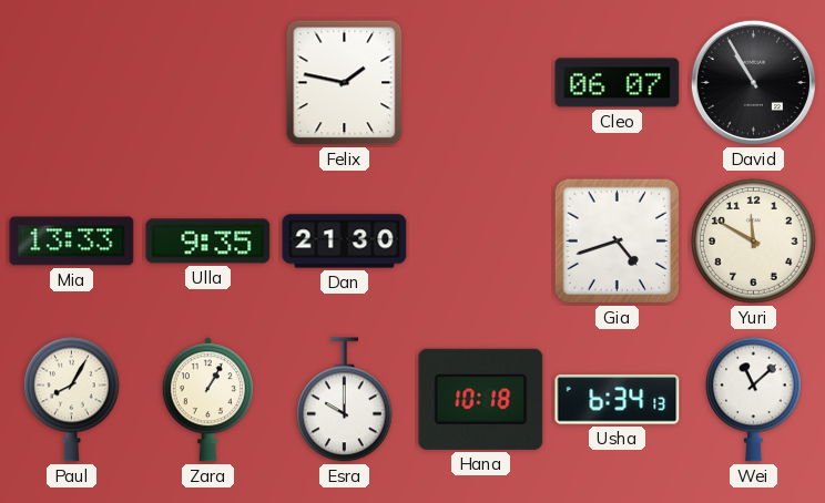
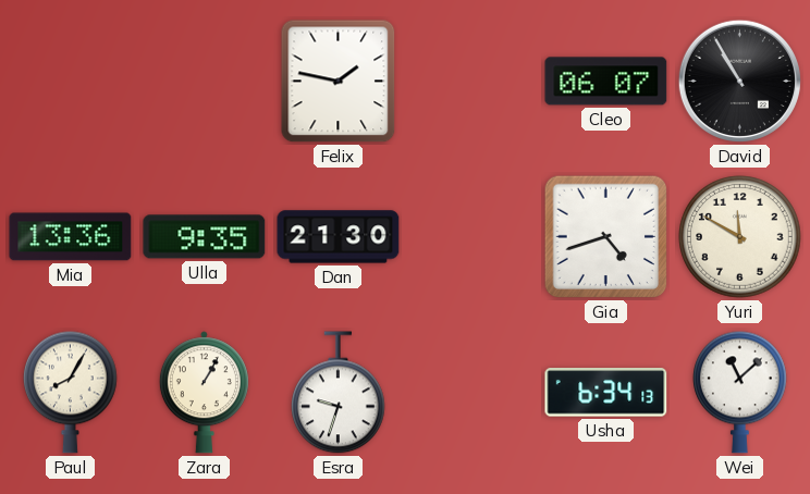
Mia: 13:33 -> 13:36
Esra: 10:00 -> 9:33
Hana: 10:18 -> none
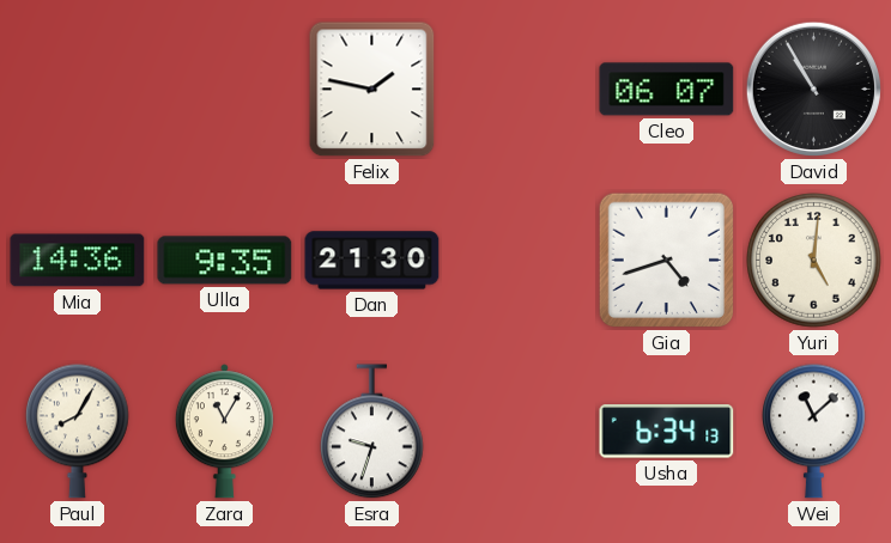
Mia: 13:36 -> 14:36
Yuri: 11:50 -> 5:01
Zara: 1:05 -> 11:05
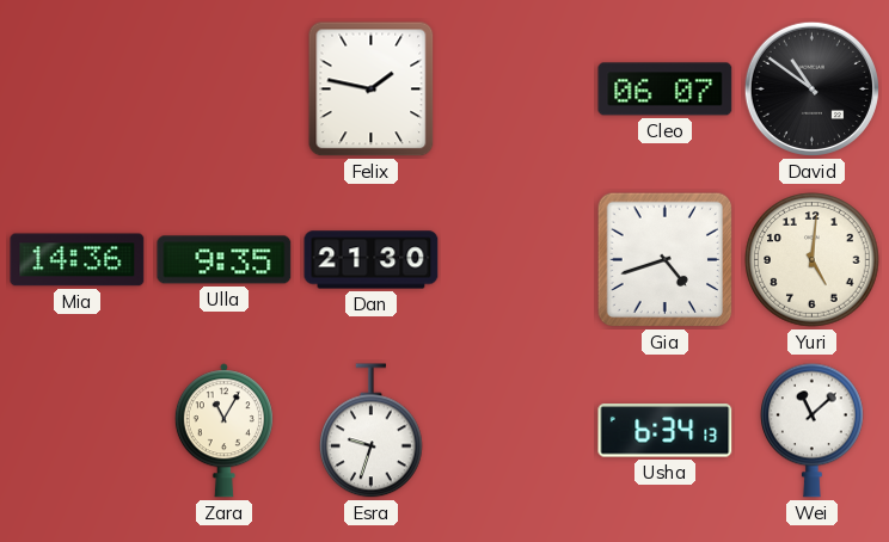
David: 10:55 -> 10:51
Paul: 8:05 -> none
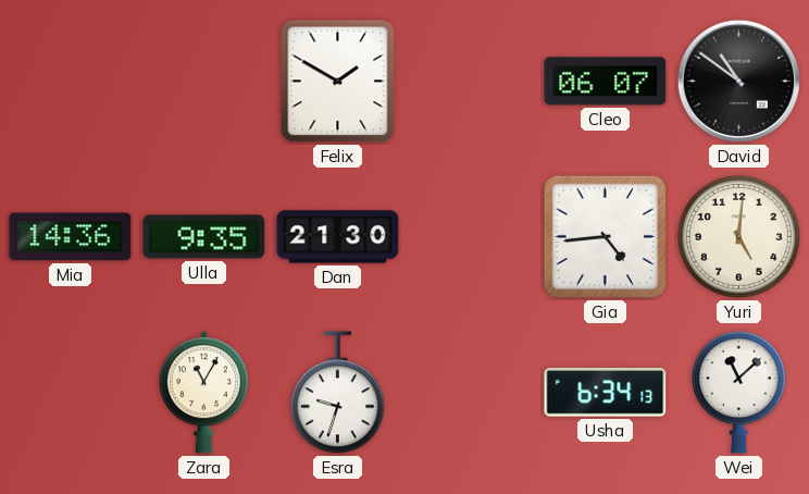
Felix: 1:47 -> 1:50
Gia: 4:42 -> 4:44
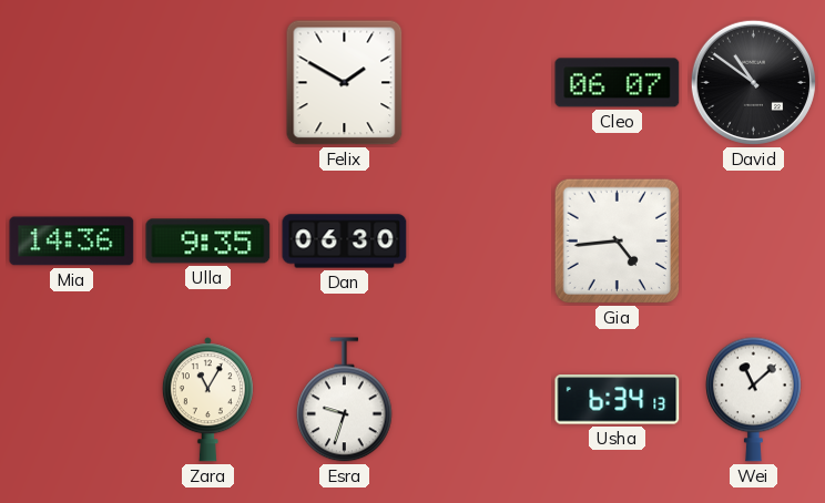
Dan: 21:30 -> 06:30
Yuri: 5:01 -> none
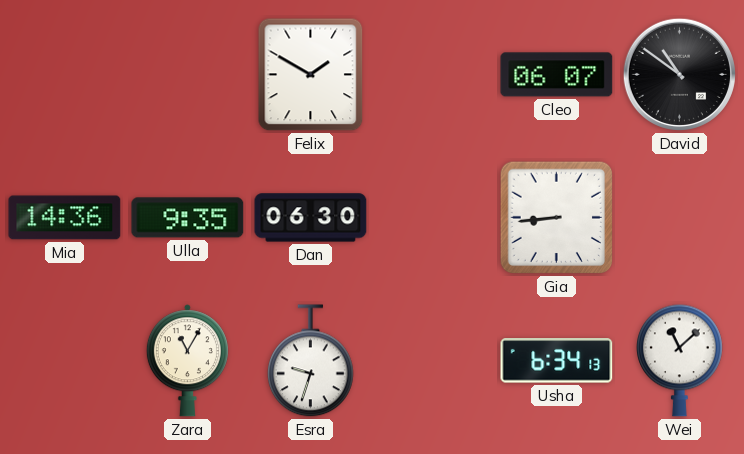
Gia: 4:44 -> 8:44
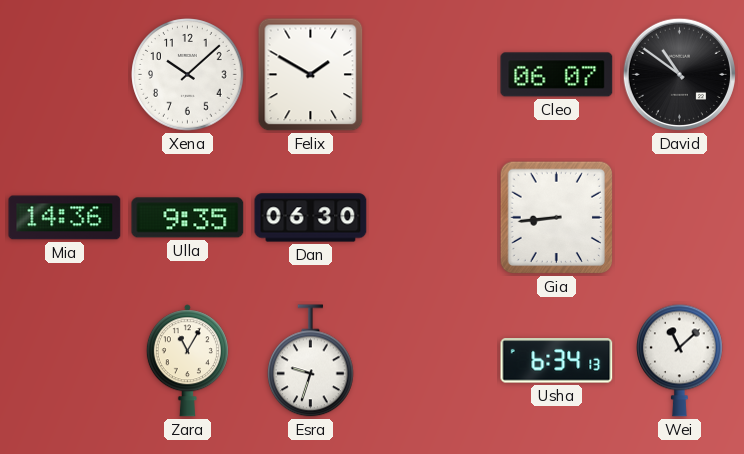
Xena: none -> 10:08
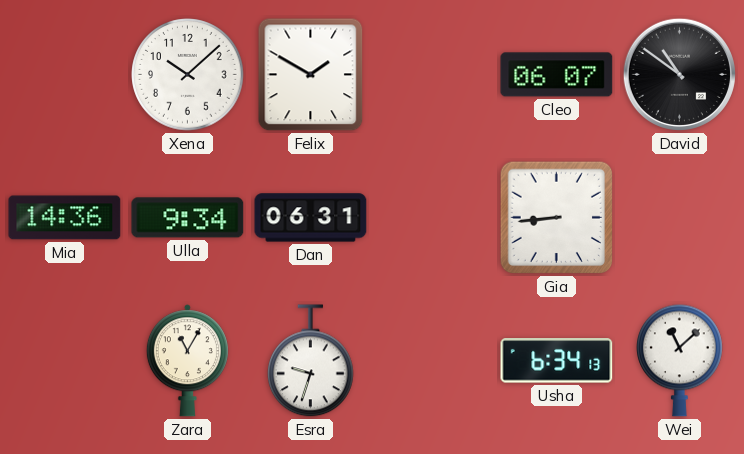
Ulla: 9:35 -> 9:34
Dan: 06:30 -> 06:31
